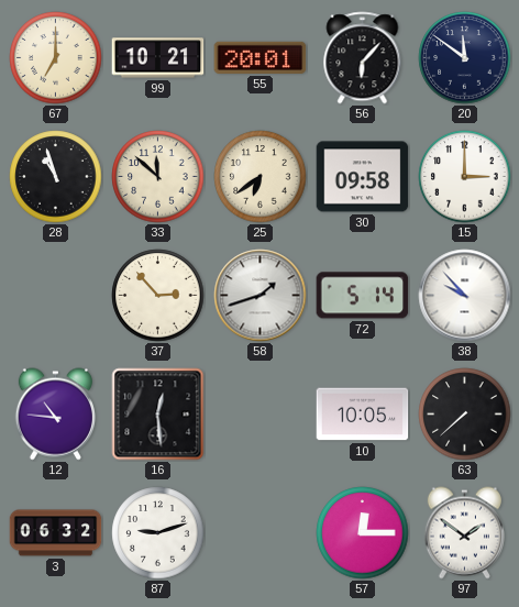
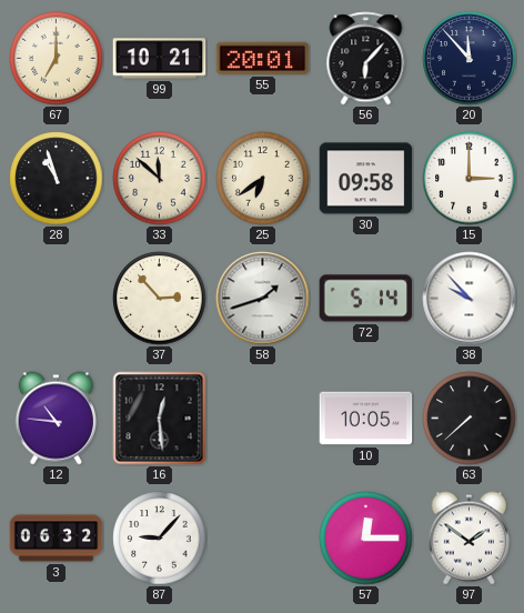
20: 11:51 -> 11:53
87: 9:12 -> 9:07
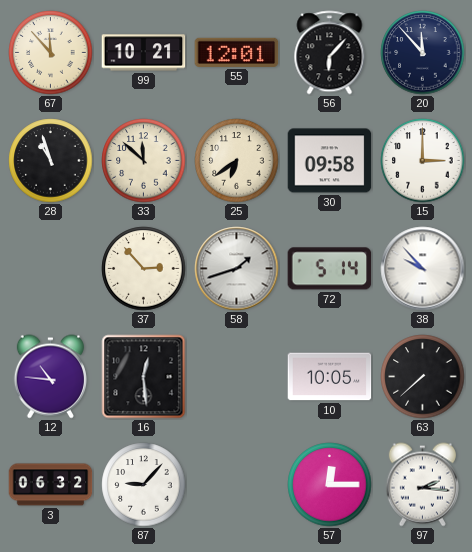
67: 7:00 -> 11:53
55: 20:01 -> 12:01
97: 1:51 -> 2:16
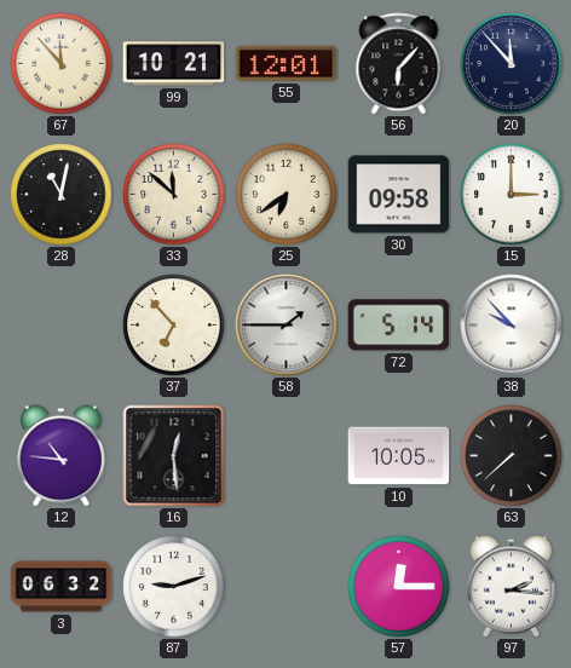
28: 10:57 -> 11:02
37: 2:53 -> 6:53
58: 1:42 -> 1:45
87: 9:07 -> 9:12
